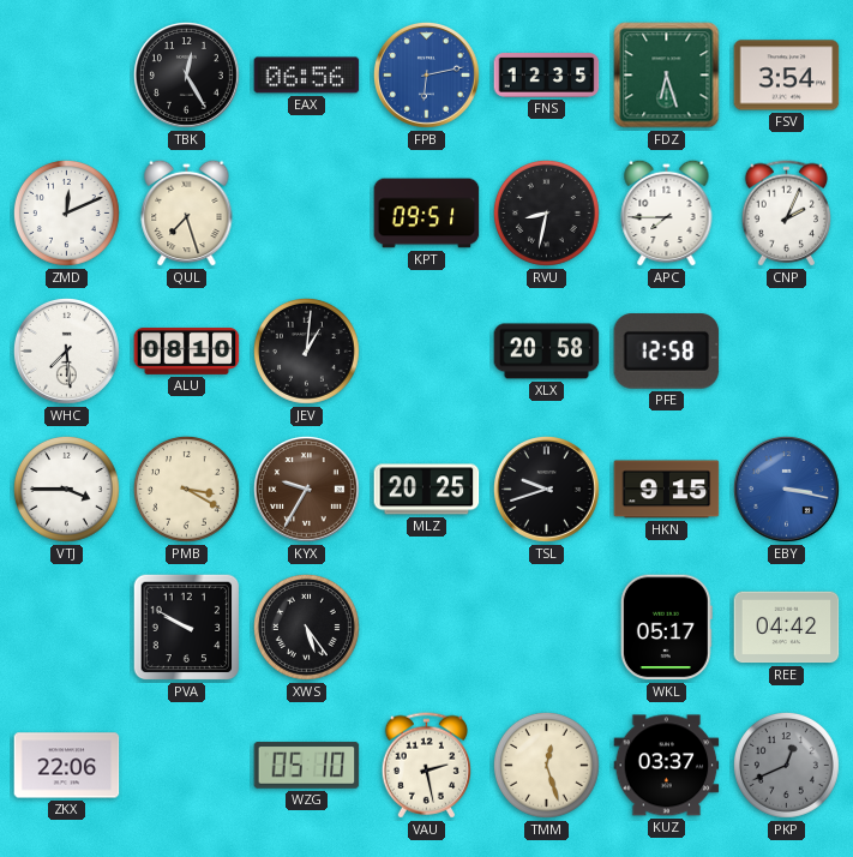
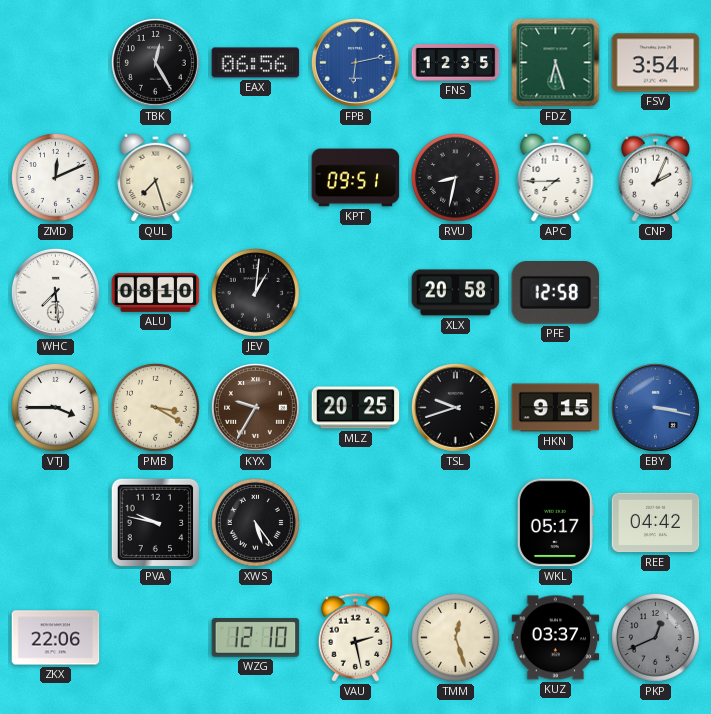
PVA: 9:50 -> 9:47
WZG: 05:10 -> 12:10
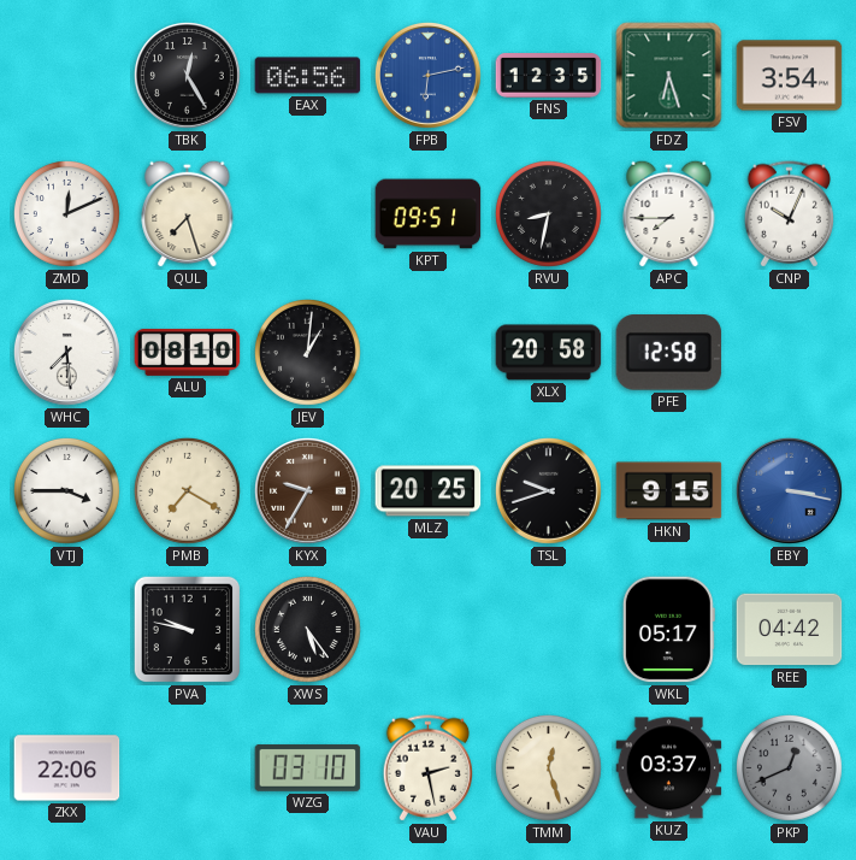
CNP: 2:04 -> 10:04
PMB: 3:20 -> 7:20
WZG: 12:10 -> 03:10
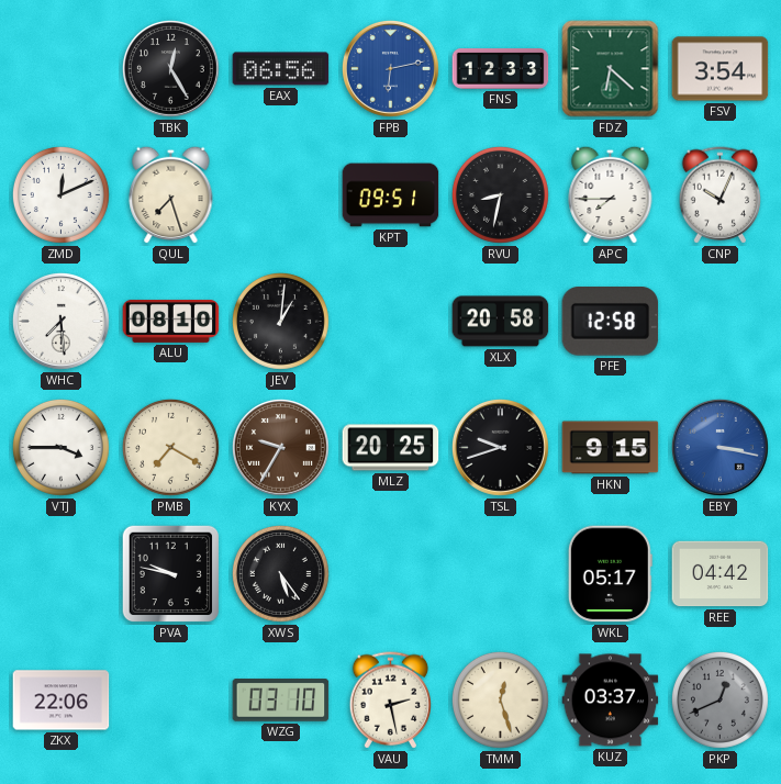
FNS: 12:35 -> 12:33
FDZ: 6:27 -> 6:22
